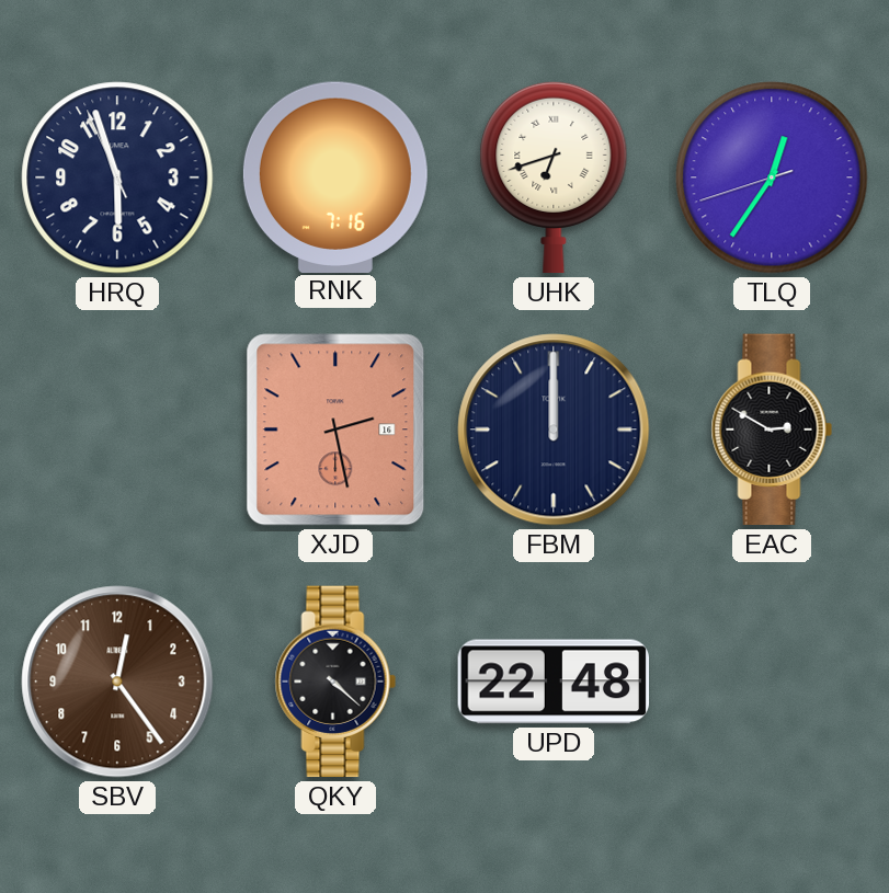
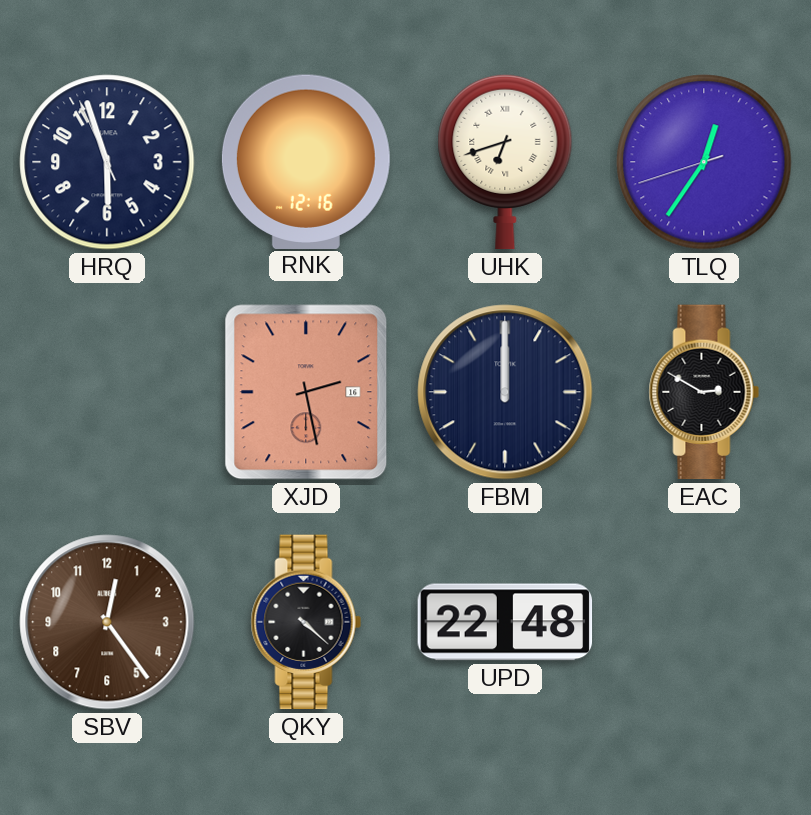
RNK: 7:16 -> 12:16
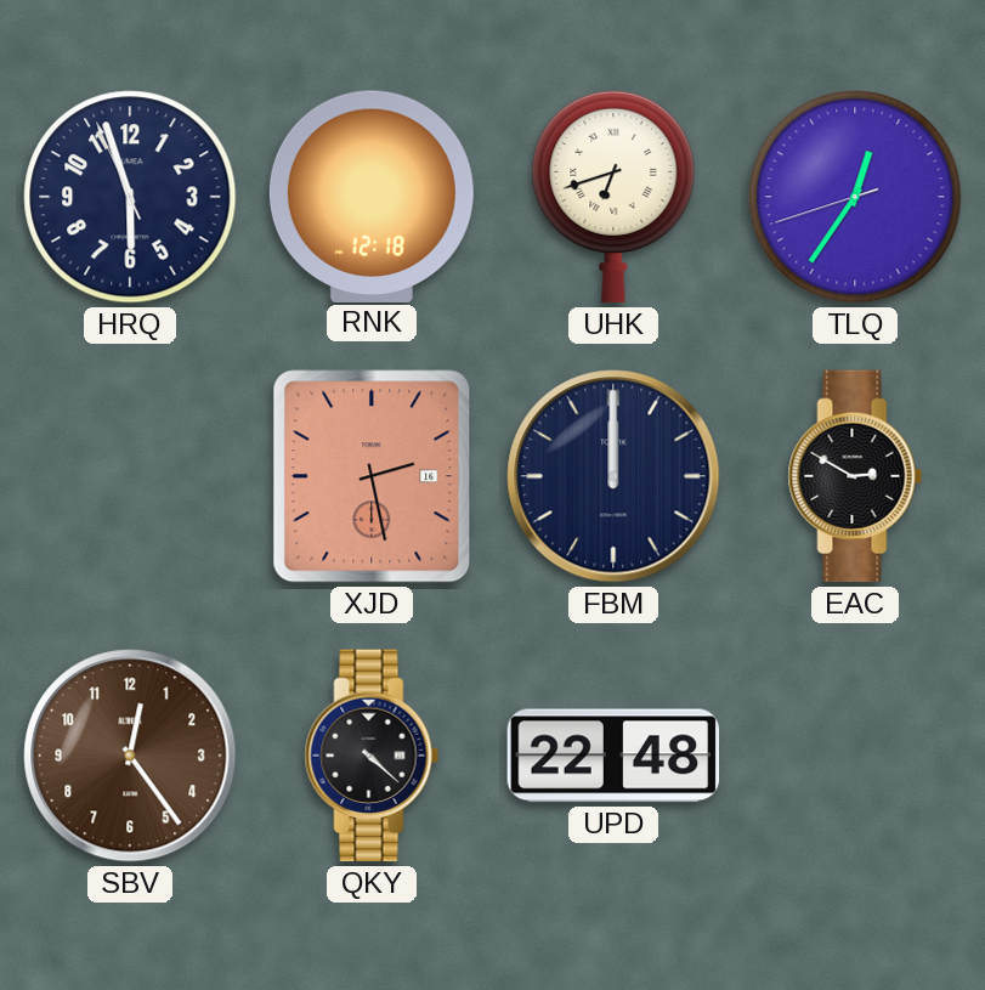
RNK: 12:16 -> 12:18
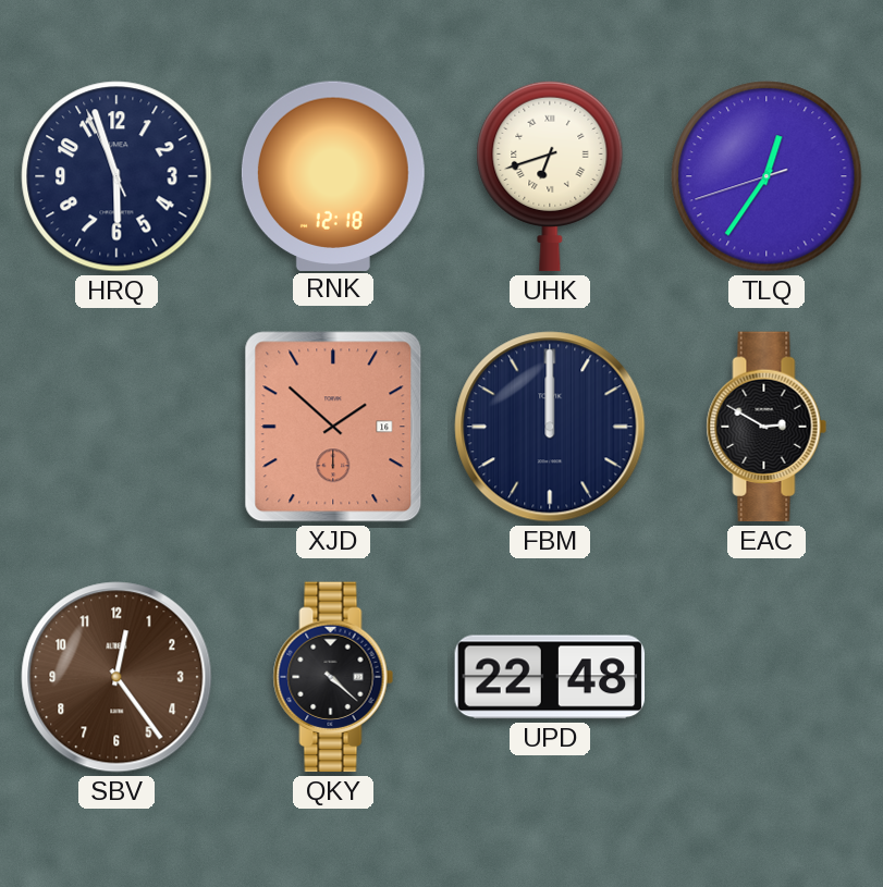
XJD: 2:28 -> 1:52
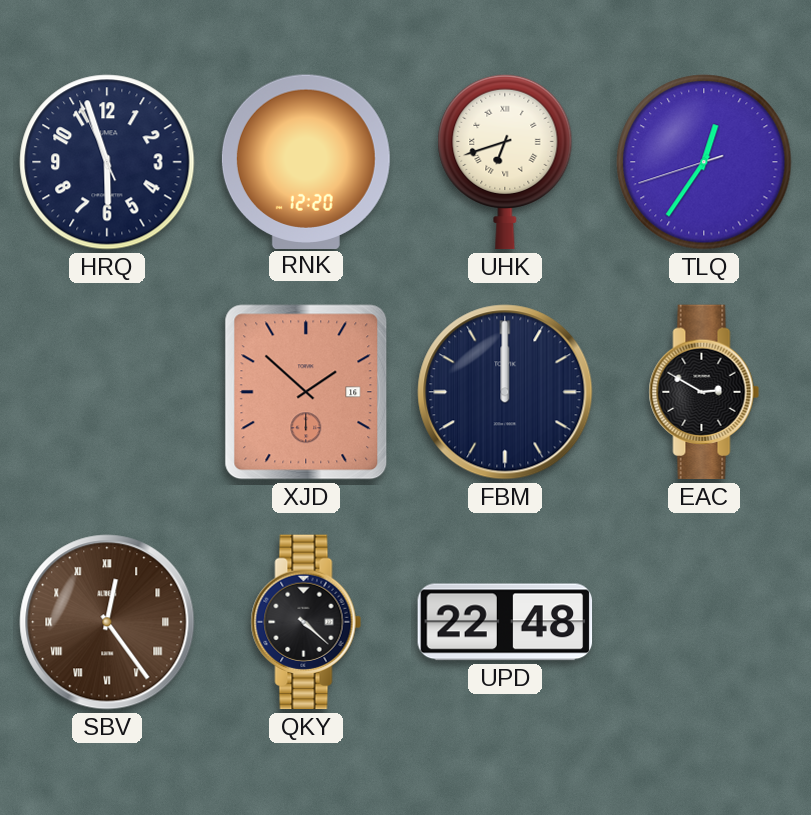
RNK: 12:18 -> 12:20
SBV numerals: Arabic -> Roman
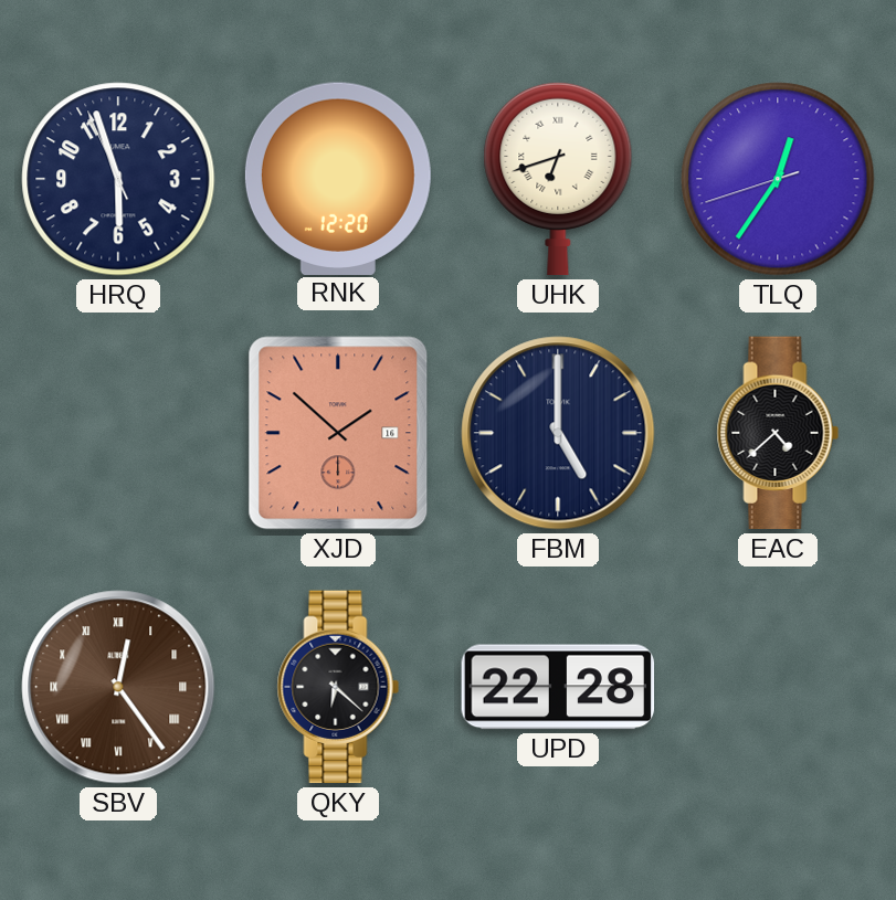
FBM: 12:00 -> 5:00
EAC: 2:50 -> 4:38
QKY: 4:22 -> 6:22
UPD: 22:48 -> 22:28
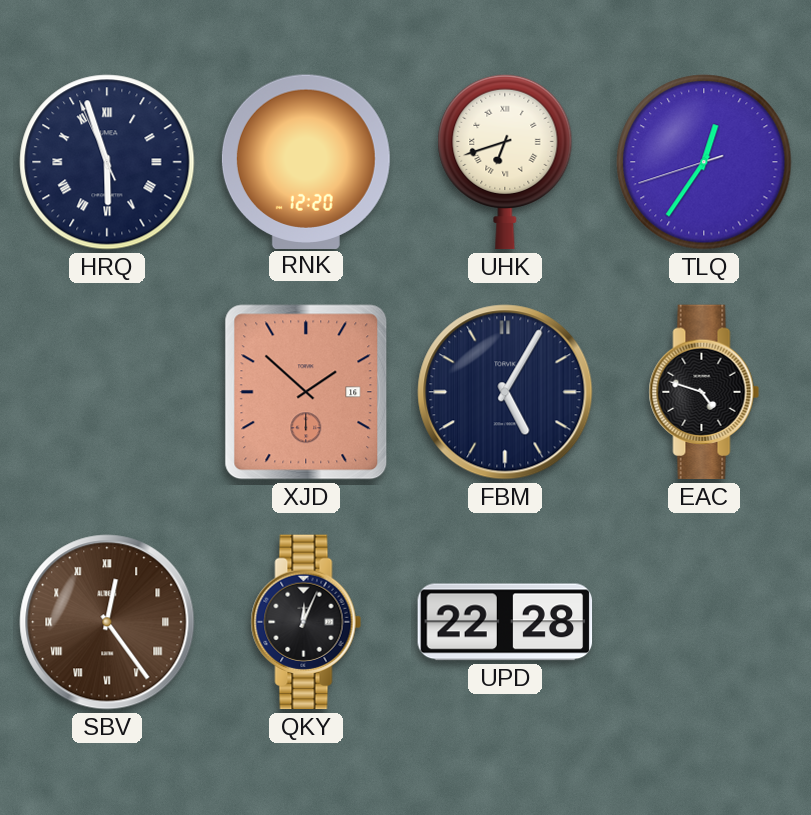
HRQ numerals: Arabic -> Roman
FBM: 5:00 -> 5:05
EAC: 4:38 -> 4:48
QKY: 6:22 -> 12:04
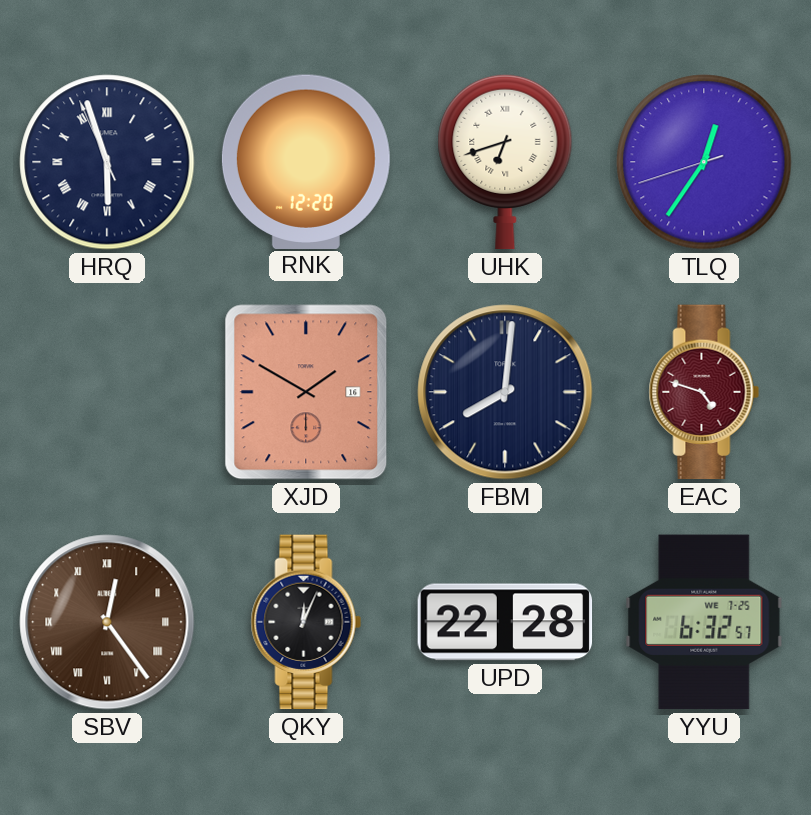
XJD: 1:52 -> 1:50
FBM: 5:05 -> 8:01
EAC dial: black -> burgundy
YYU: none -> 6:32
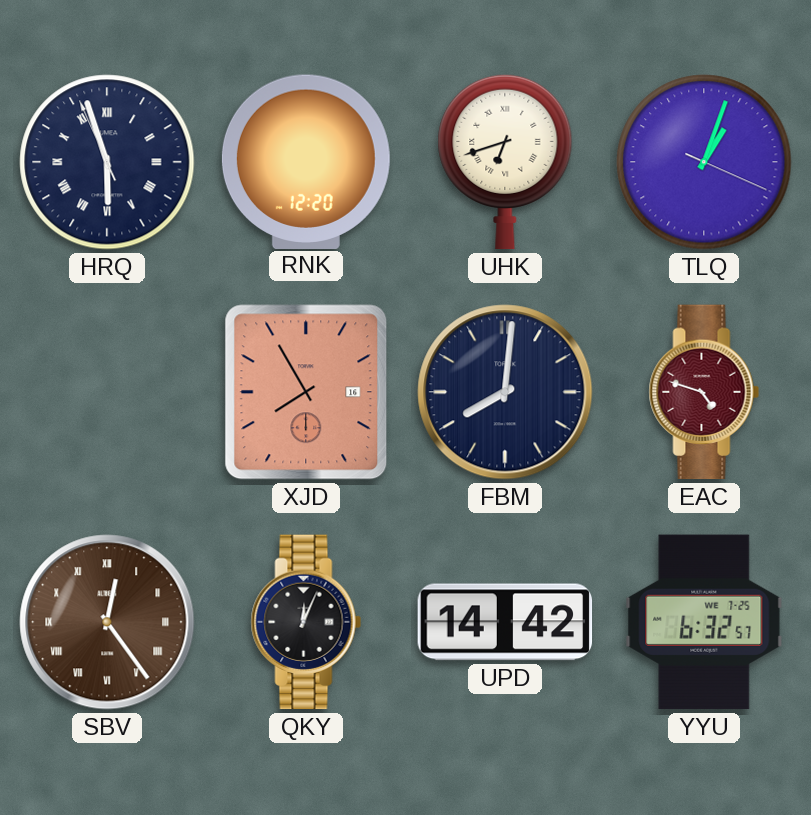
TLQ: 12:35 -> 1:03
XJD: 1:50 -> 7:55
UPD: 22:28 -> 14:42
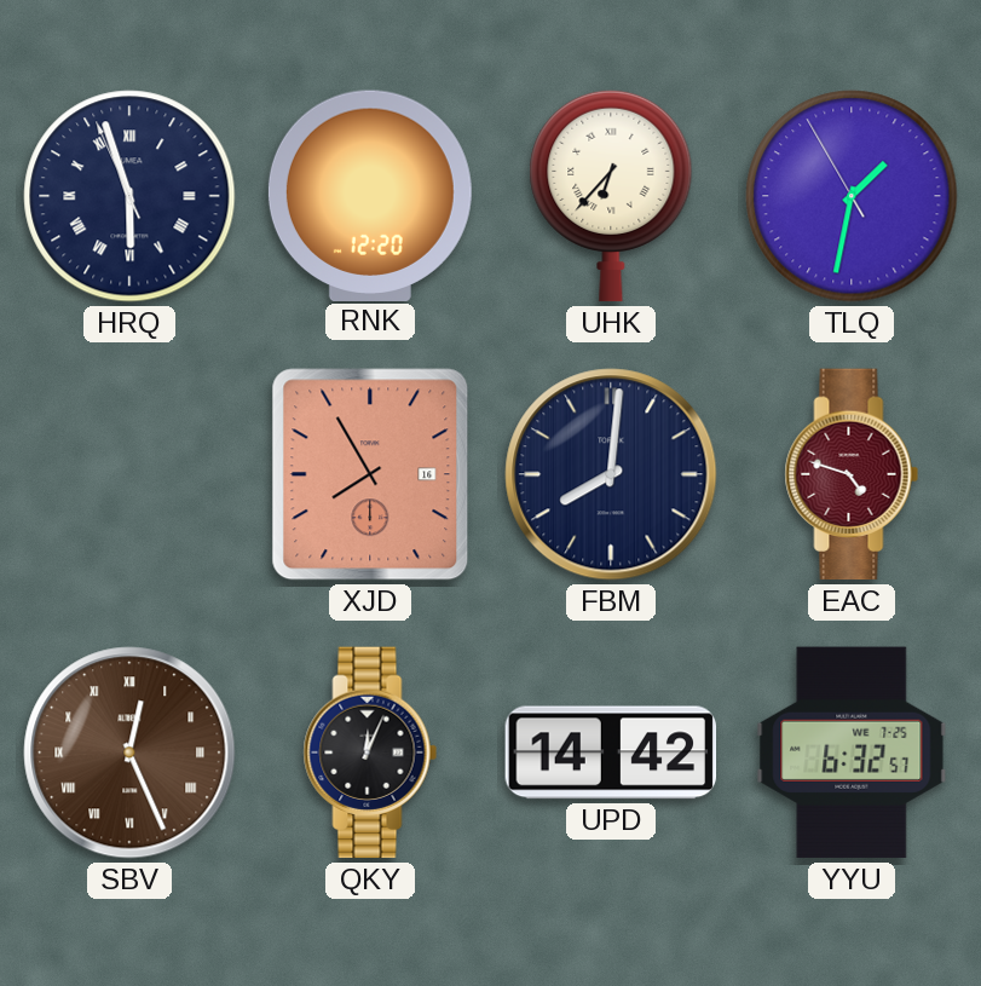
UHK: 6:42 -> 6:37
TLQ: 1:03 -> 1:31
SBV: 12:24 -> 12:26
